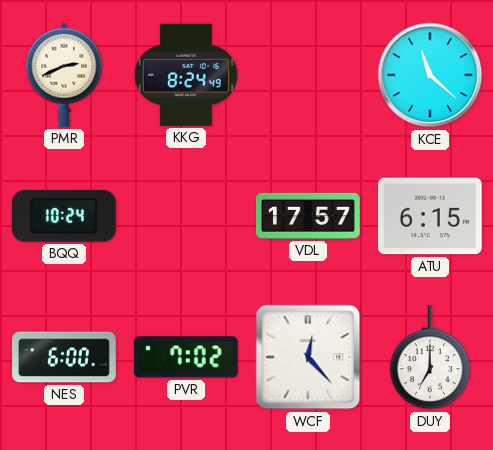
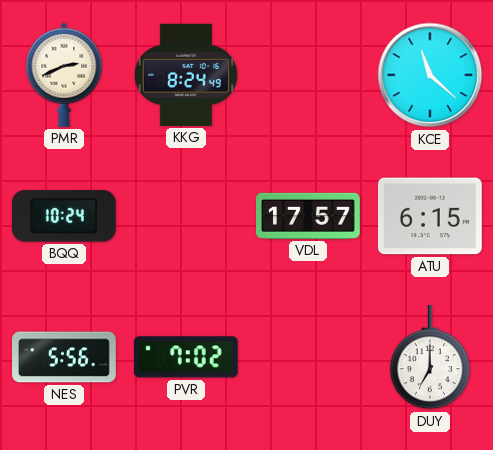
NES: 6:00 -> 5:56
WCF: 12:23 -> none
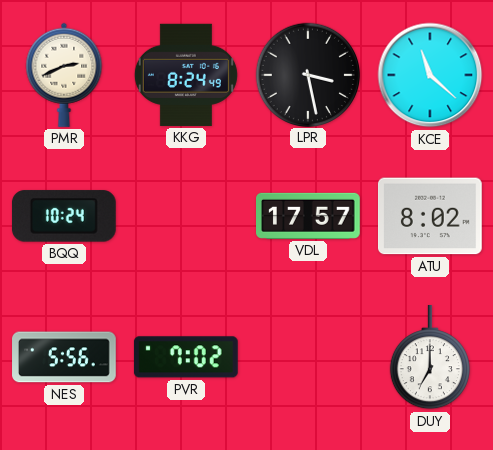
LPR: none -> 3:28
ATU: 6:15 -> 8:02
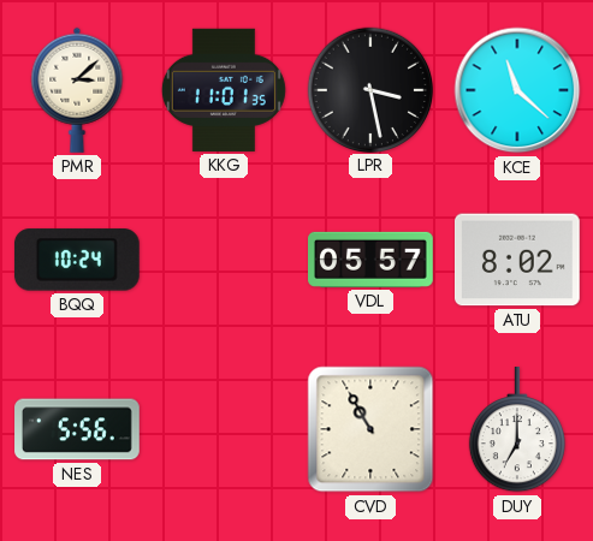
PMR: 2:41 -> 3:08
KKG: 8:24 -> 11:01
VDL: 17:57 -> 05:57
PVR: 7:02 -> none
CVD: none -> 10:55
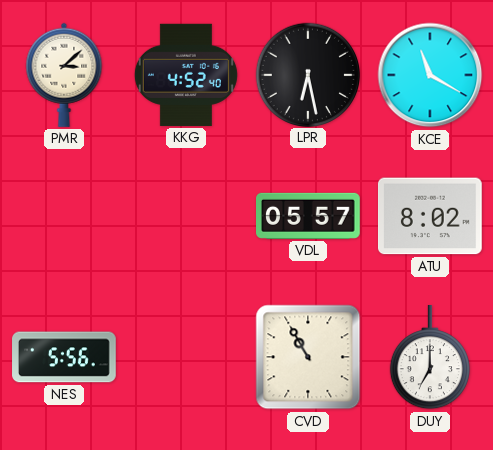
KKG: 11:01 -> 4:52
LPR: 3:28 -> 6:28
KCE: 11:22 -> 11:20
BQQ: 10:24 -> none
